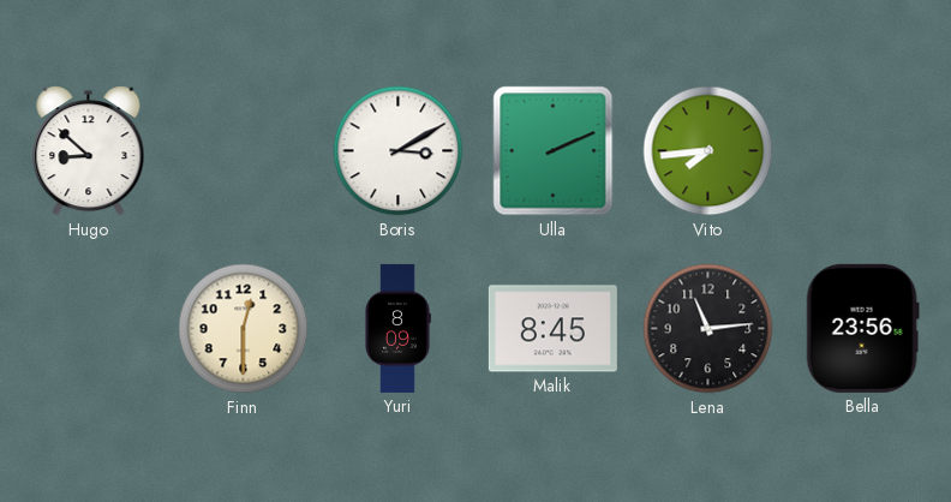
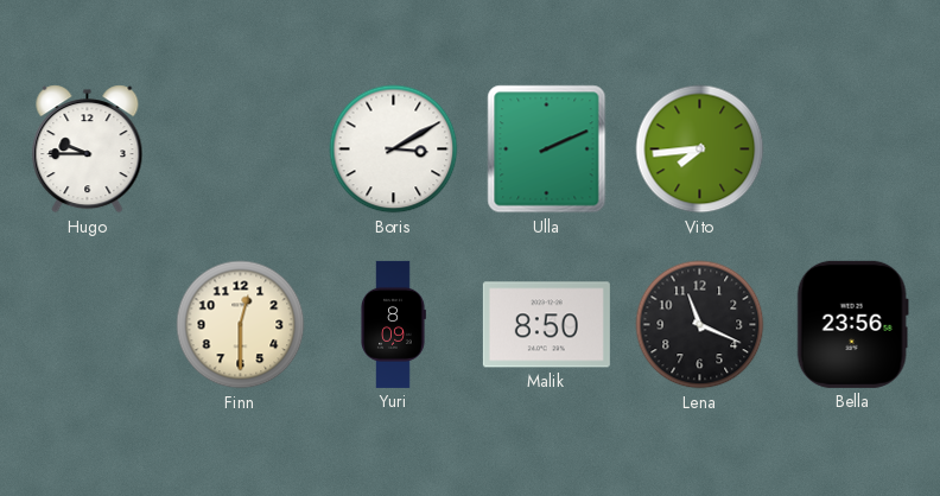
Hugo: 8:52 -> 9:45
Malik: 8:45 -> 8:50
Lena: 11:14 -> 11:19
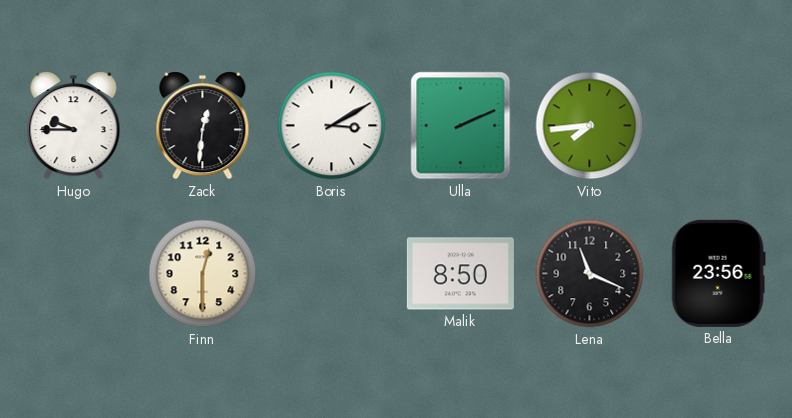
Zack: none -> 12:31
Yuri: 8:09 -> none
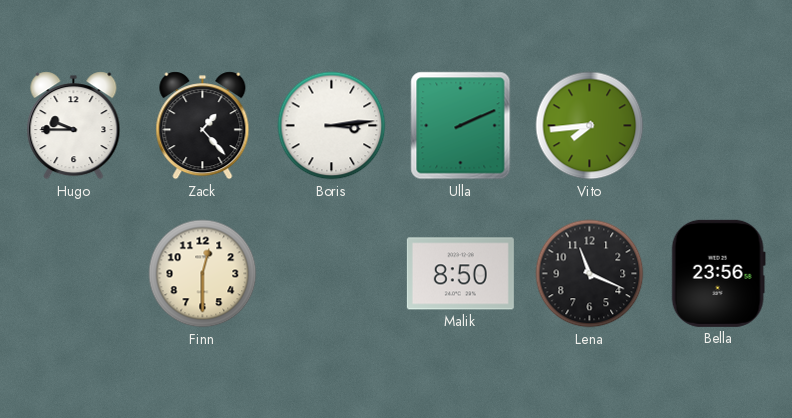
Zack: 12:31 -> 1:23
Boris: 3:10 -> 3:14
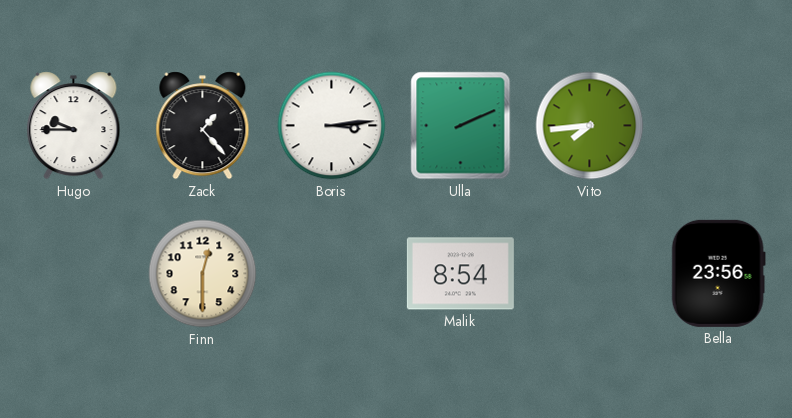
Malik: 8:50 -> 8:54
Lena: 11:19 -> none
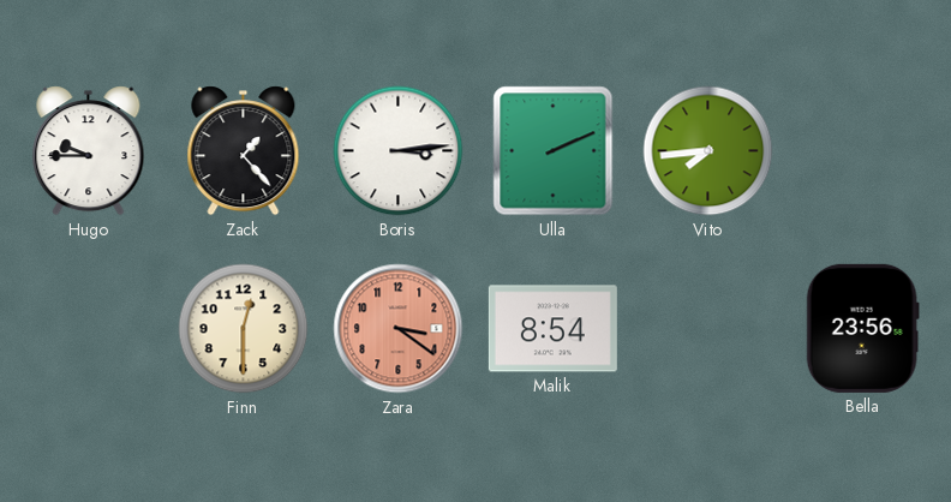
Zara: none -> 3:21
